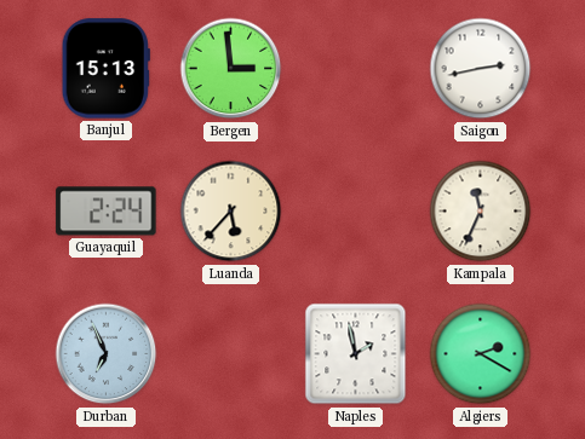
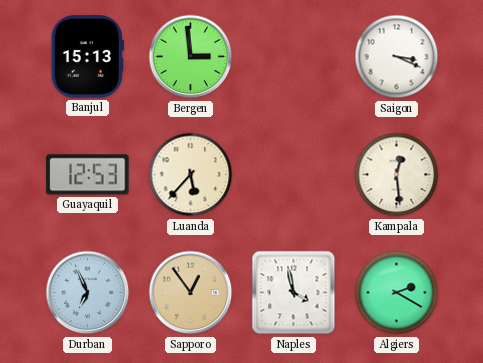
Saigon: 2:43 -> 3:19
Guayaquil: 2:24 -> 12:53
Kampala: 11:34 -> 12:29
Sapporo: none -> 12:54
Naples: 1:58 -> 3:58
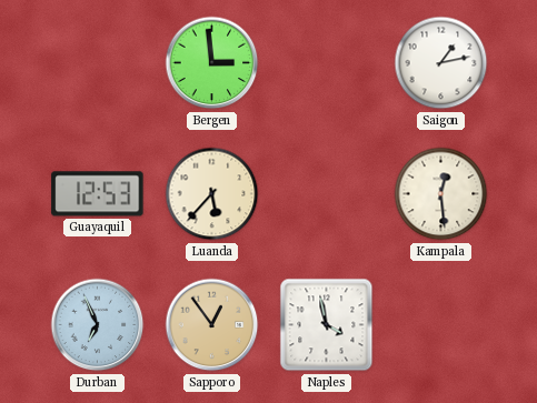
Banjul: 15:13 -> none
Saigon: 3:19 -> 1:13
Algiers: 2:20 -> none
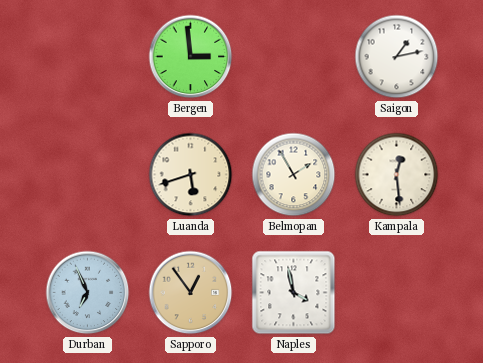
Guayaquil: 12:53 -> none
Luanda: 5:37 -> 5:42
Belmopan: none -> 1:55
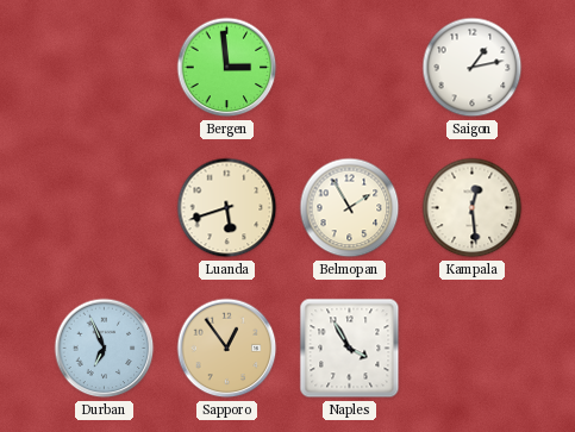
Naples: 3:58 -> 3:55
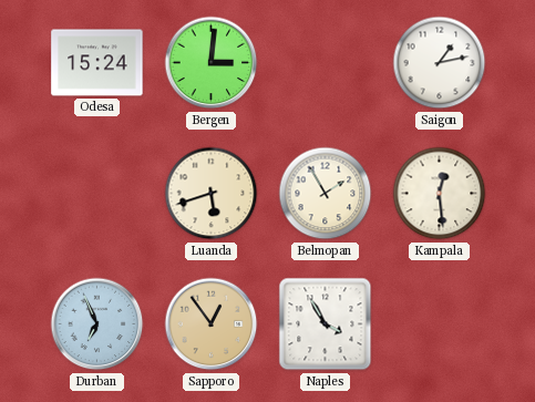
Odesa: none -> 15:24
Bergen: 2:59 -> 3:01
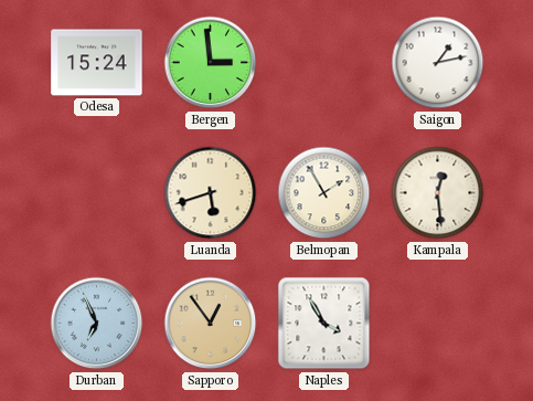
Bergen: 3:01 -> 2:59
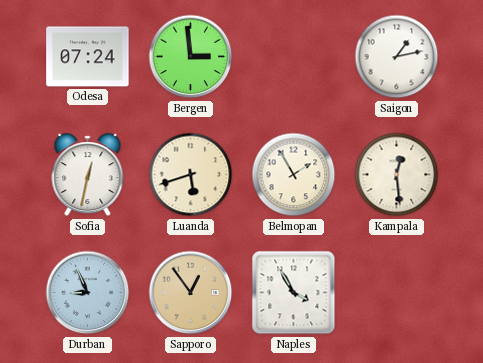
Odesa: 15:24 -> 07:24
Sofia: none -> 12:32
Durban: 6:56 -> 8:56
